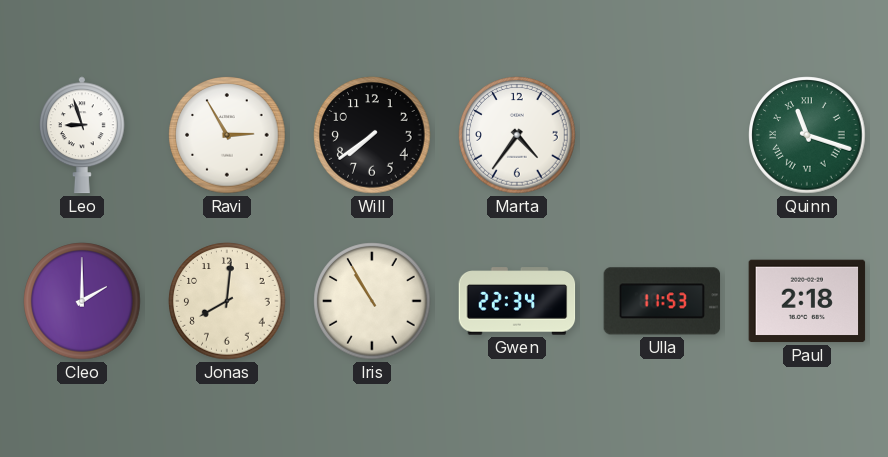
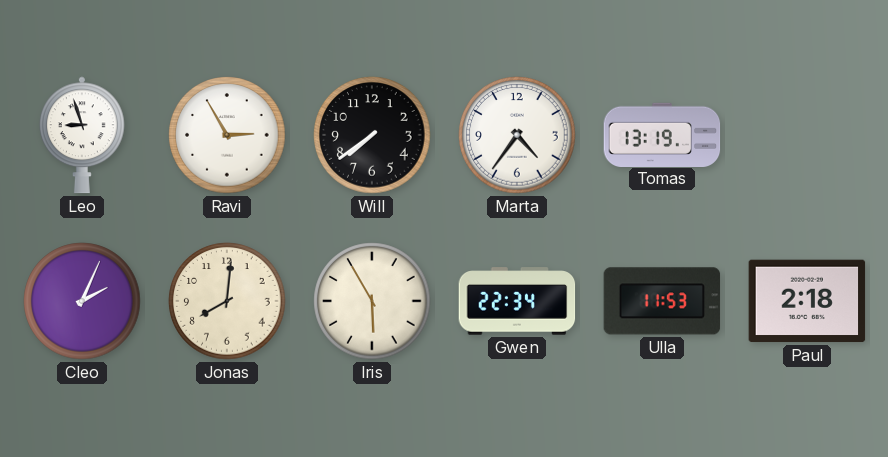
Tomas: none -> 13:19
Quinn: 11:18 -> none
Cleo: 2:00 -> 2:04
Iris: 10:55 -> 5:55
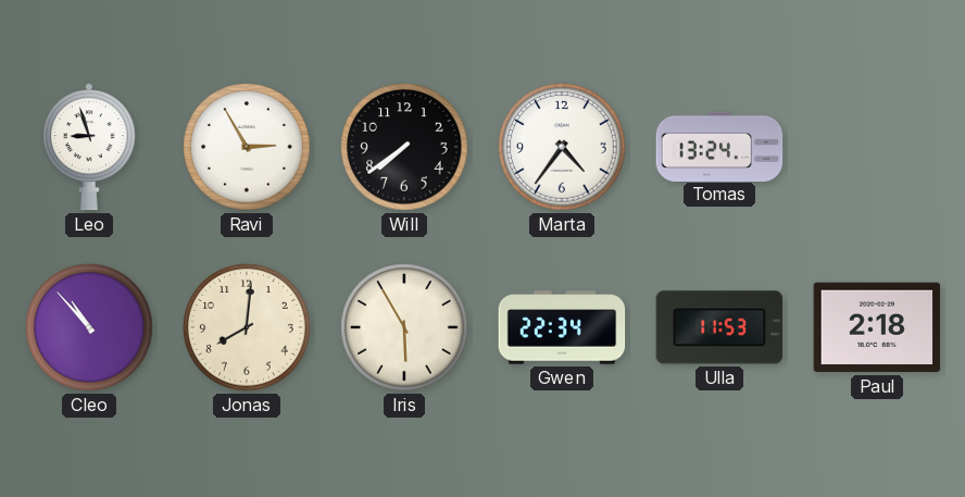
Tomas: 13:19 -> 13:24
Cleo: 2:04 -> 10:53
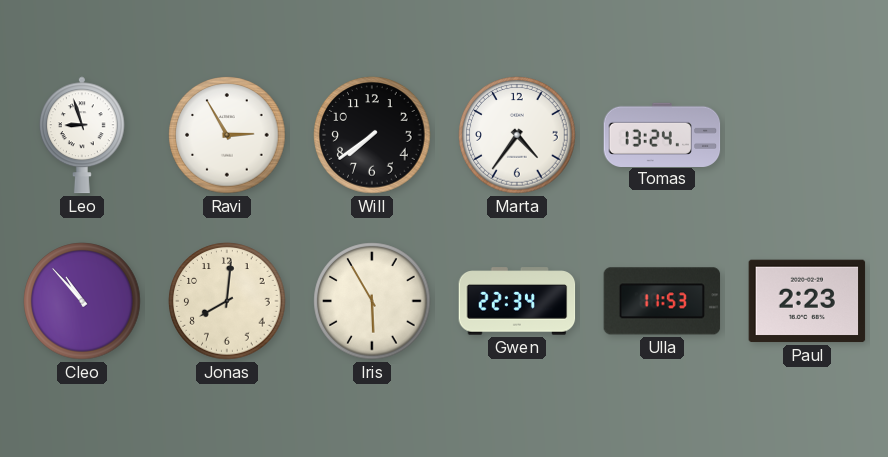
Paul: 2:18 -> 2:23
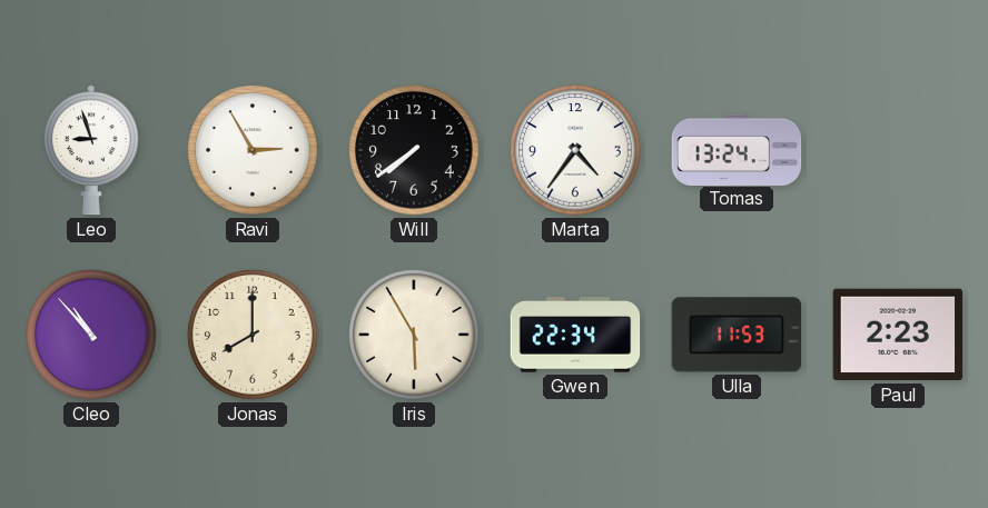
Jonas: 8:01 -> 8:00
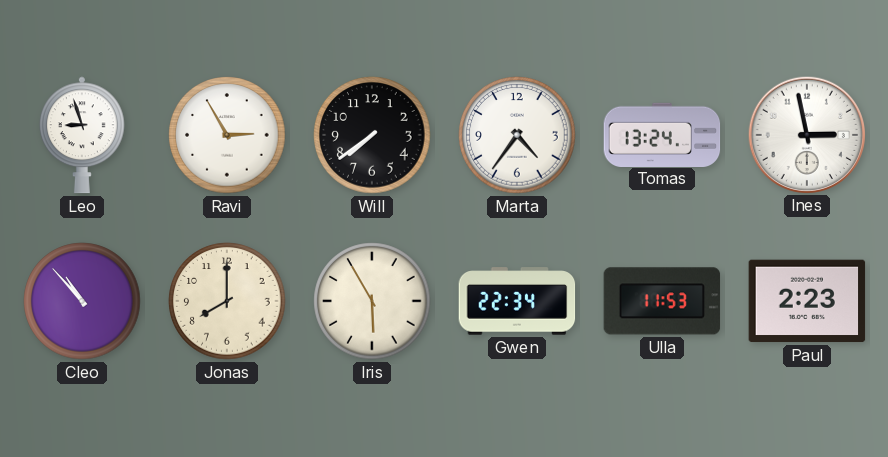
Ines: none -> 2:58
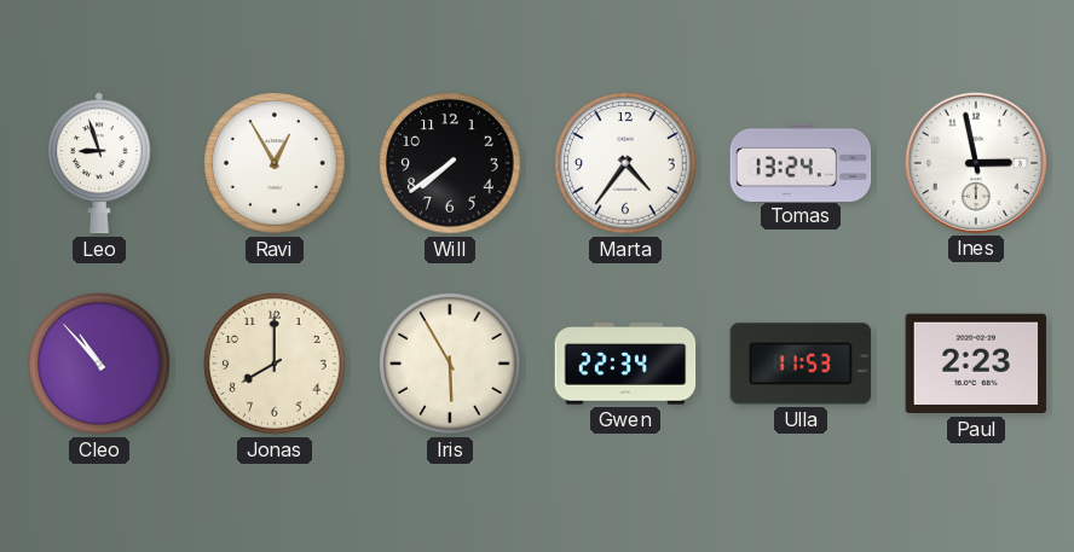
Ravi: 2:55 -> 12:55
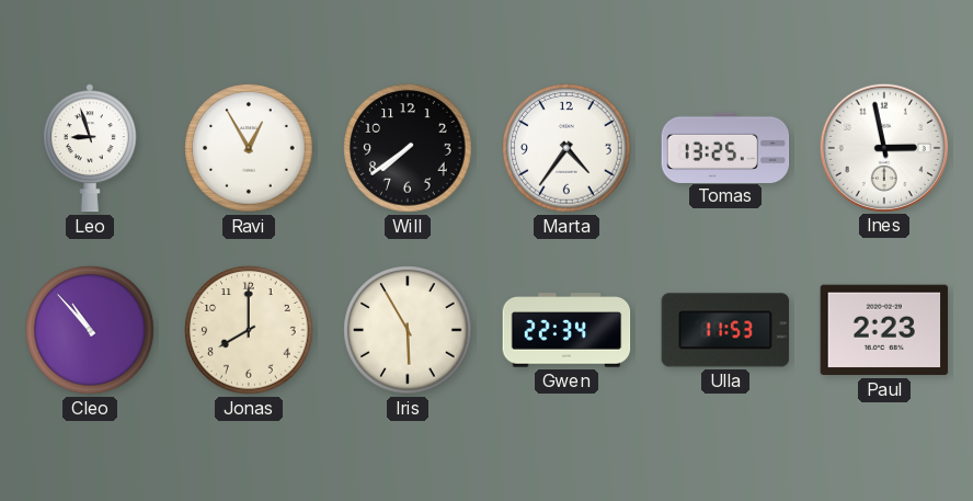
Tomas: 13:24 -> 13:25
